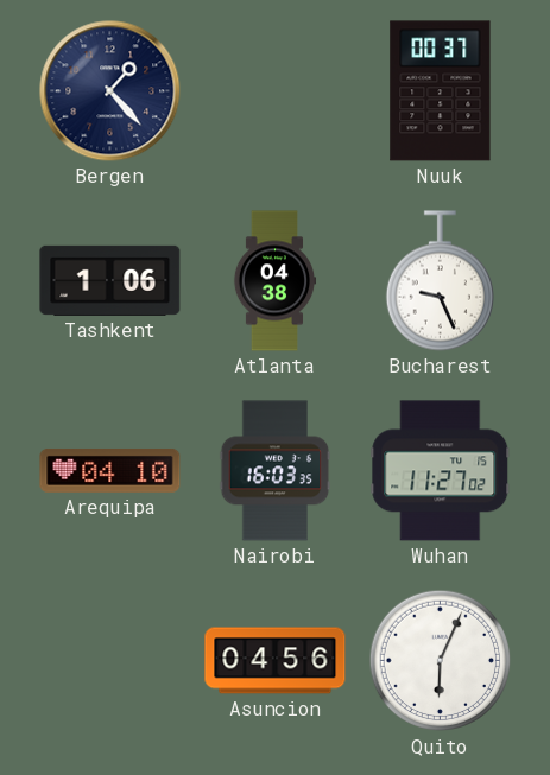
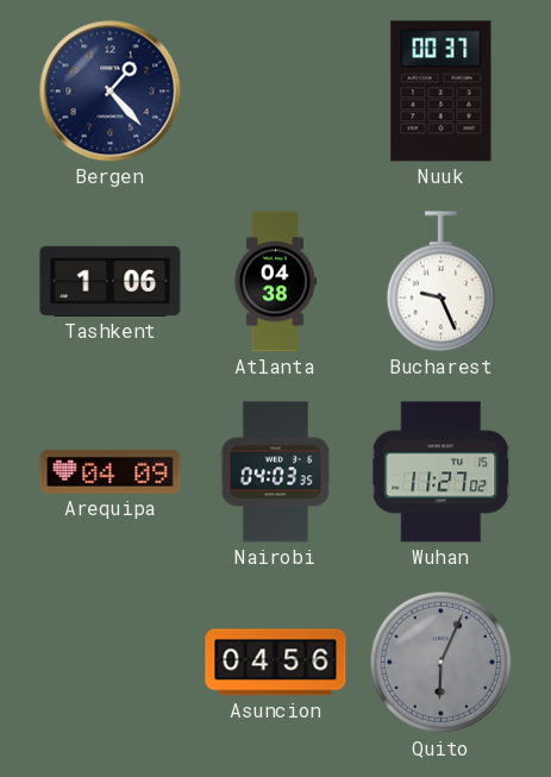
Arequipa: 04:10 -> 04:09
Nairobi: 16:03 -> 04:03
Quito dial: white -> grey
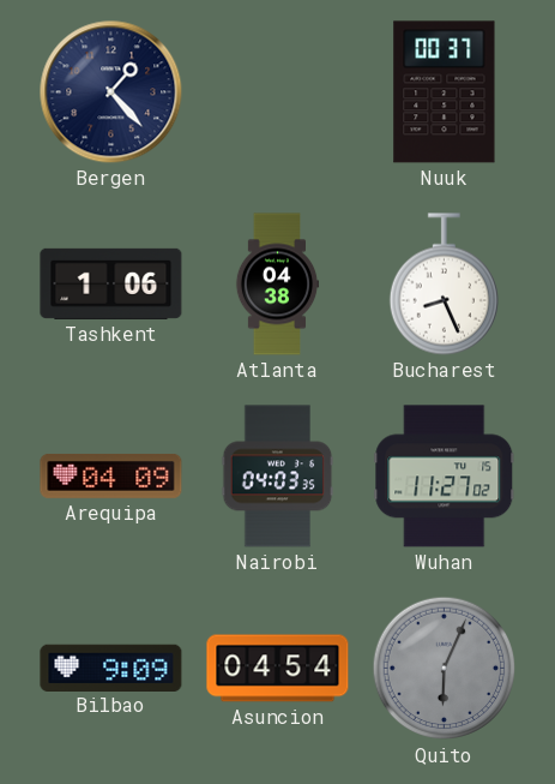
Bucharest: 9:26 -> 8:26
Bilbao: none -> 9:09
Asuncion: 04:56 -> 04:54
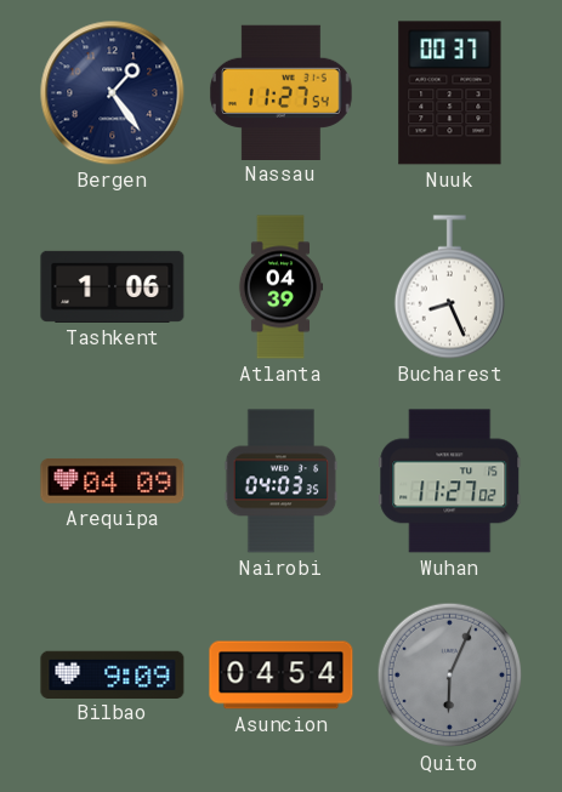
Bergen: 1:23 -> 1:24
Nassau: none -> 11:27
Atlanta: 04:38 -> 04:39
